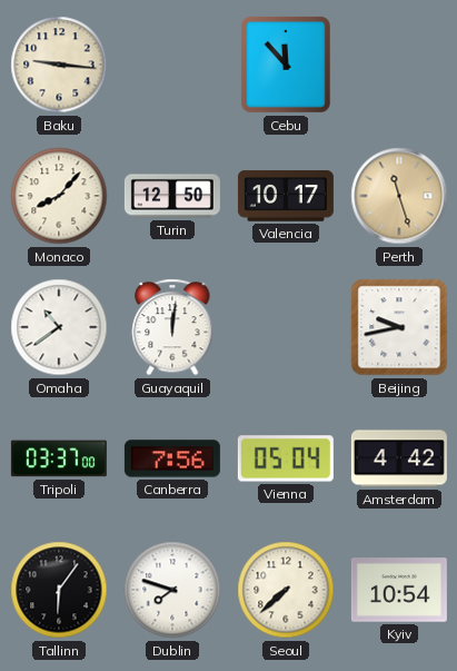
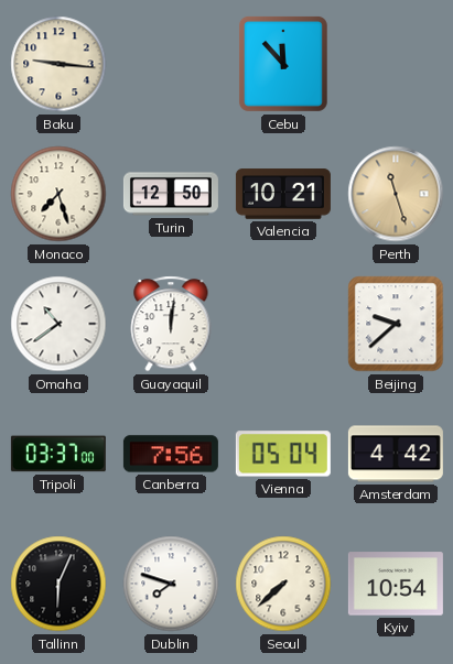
Monaco: 8:07 -> 7:27
Valencia: 10:17 -> 10:21
Beijing: 9:43 -> 9:38
Tallinn: 6:06 -> 6:04
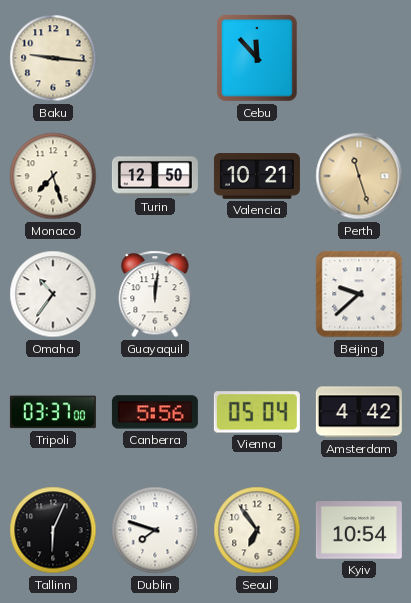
Omaha: 10:39 -> 10:36
Canberra: 7:56 -> 5:56
Seoul: 7:38 -> 6:54
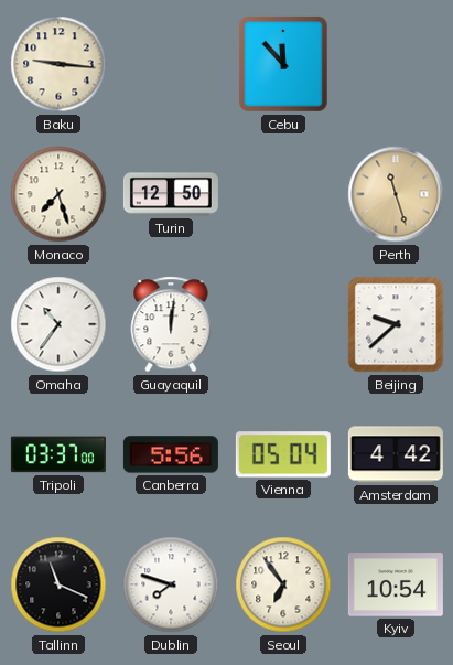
Valencia: 10:21 -> none
Tallinn: 6:04 -> 11:19
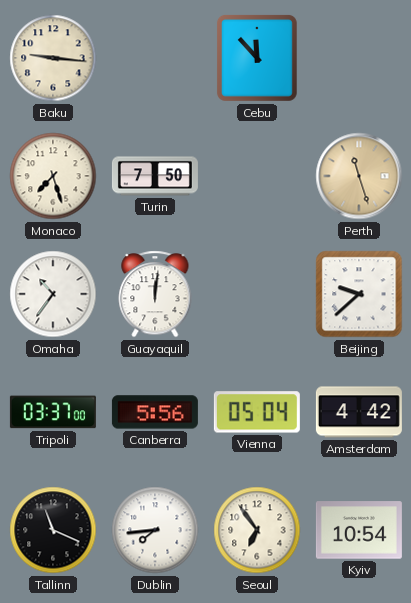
Turin: 12:50 -> 7:50
Dublin: 7:48 -> 7:44
